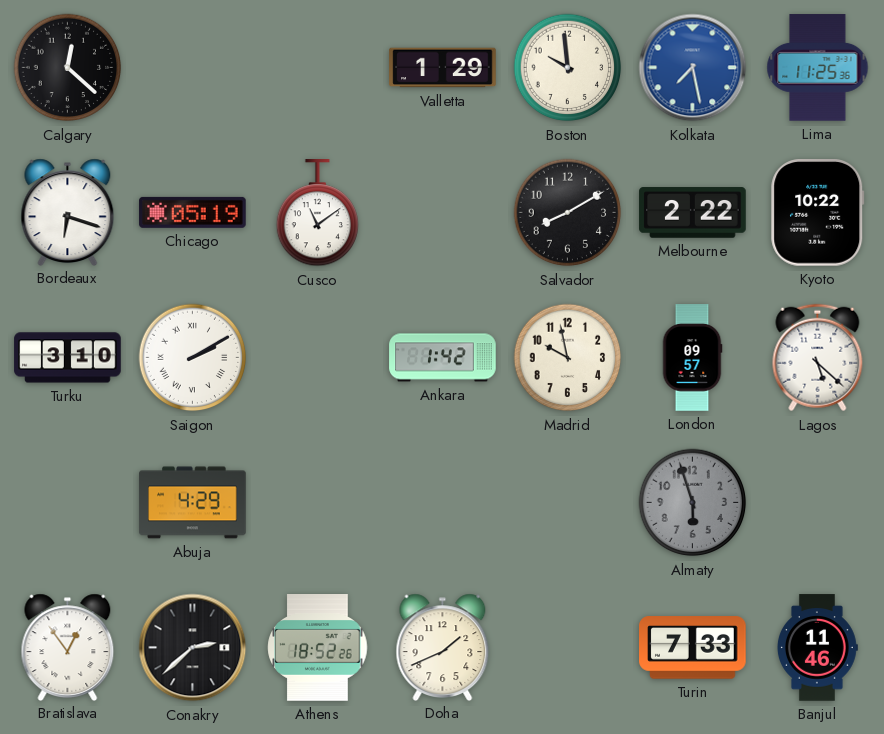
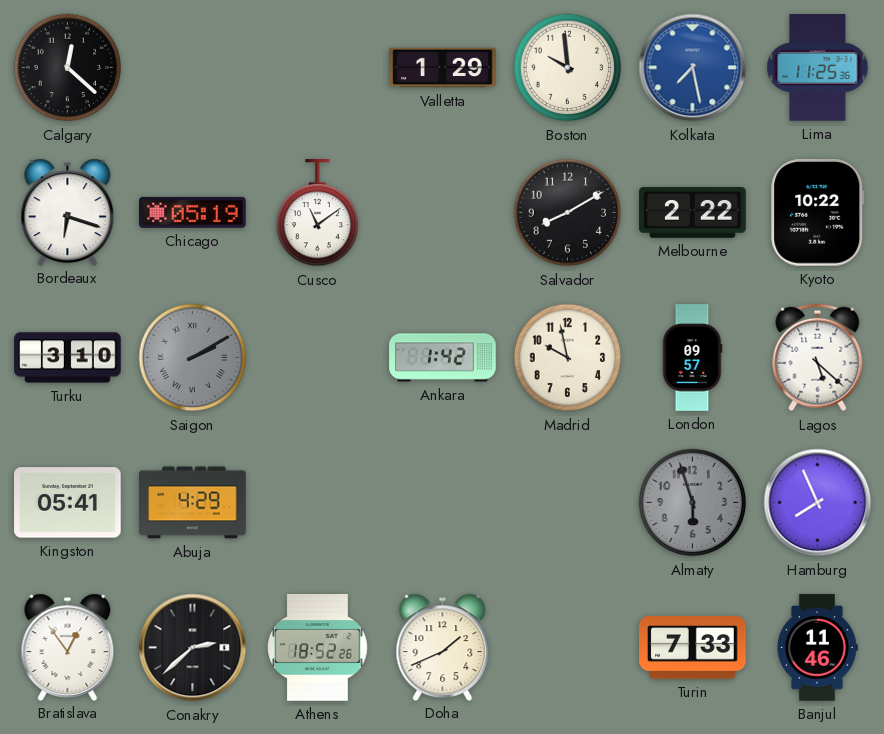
Saigon dial: white -> grey
Kingston: none -> 05:41
Hamburg: none -> 7:56
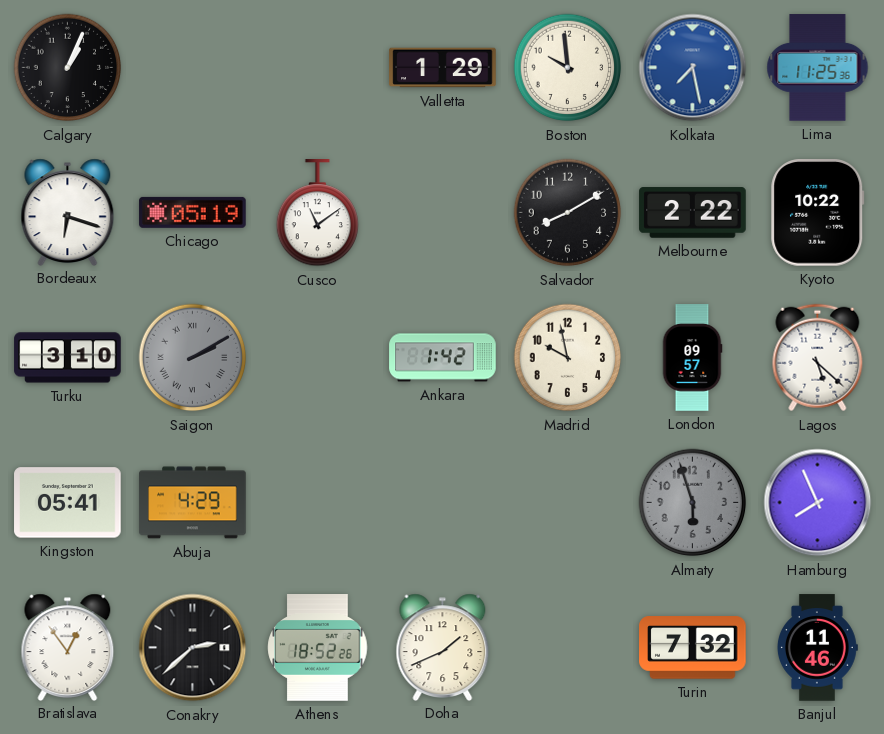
Calgary: 12:22 -> 1:04
Turin: 7:33 -> 7:32
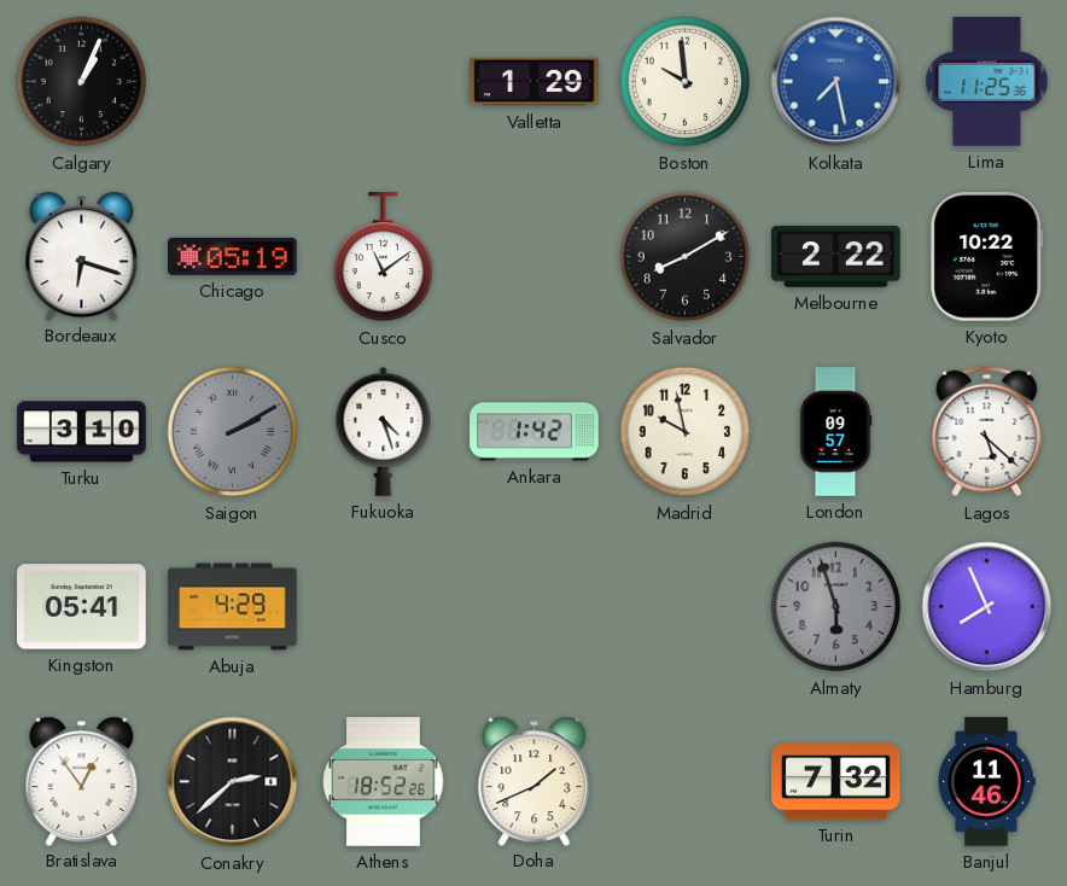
Fukuoka: none -> 4:27
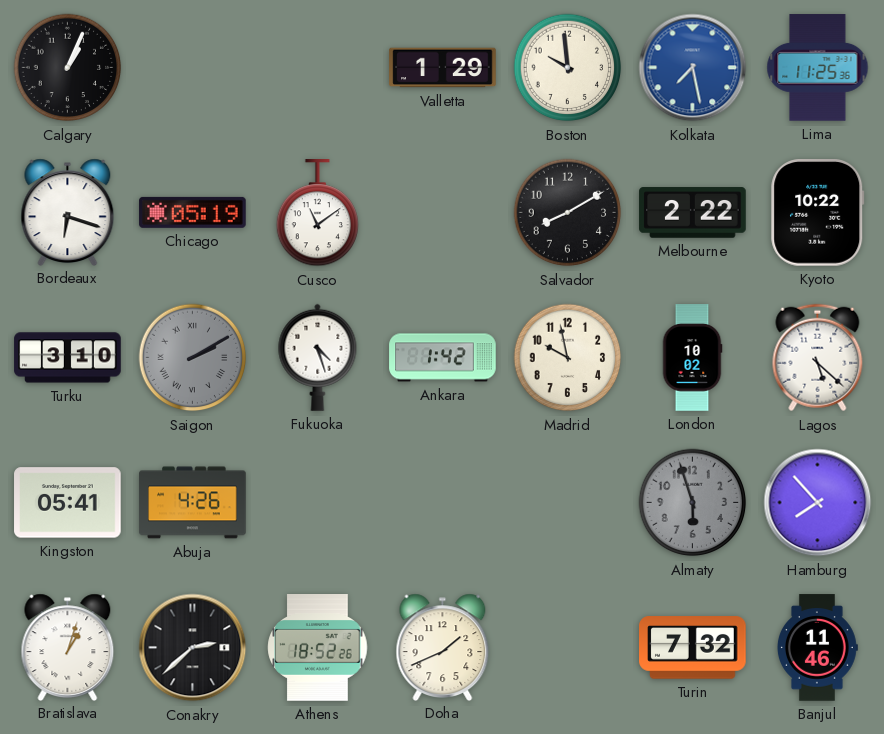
London: 09:57 -> 10:02
Abuja: 4:29 -> 4:26
Hamburg: 7:56 -> 7:53
Bratislava: 12:54 -> 1:03
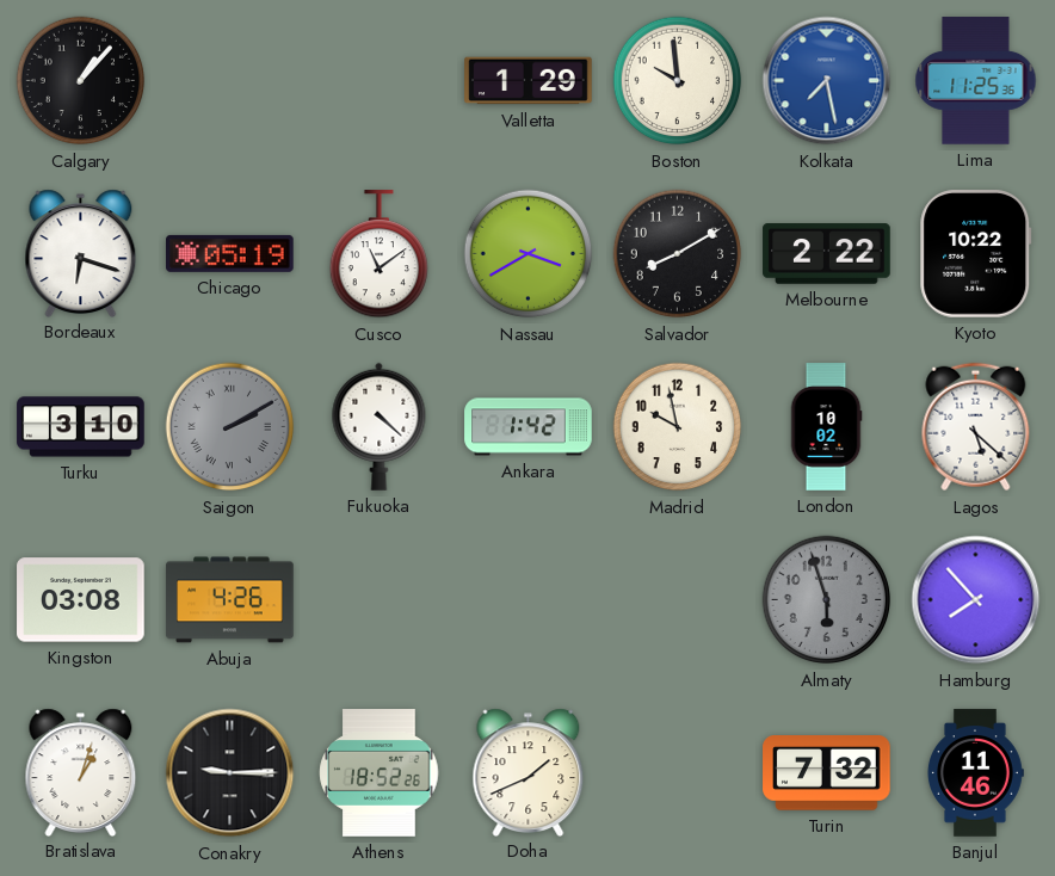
Calgary: 1:04 -> 1:07
Nassau: none -> 3:40
Fukuoka: 4:27 -> 4:22
Kingston: 05:41 -> 03:08
Conakry: 2:38 -> 9:15
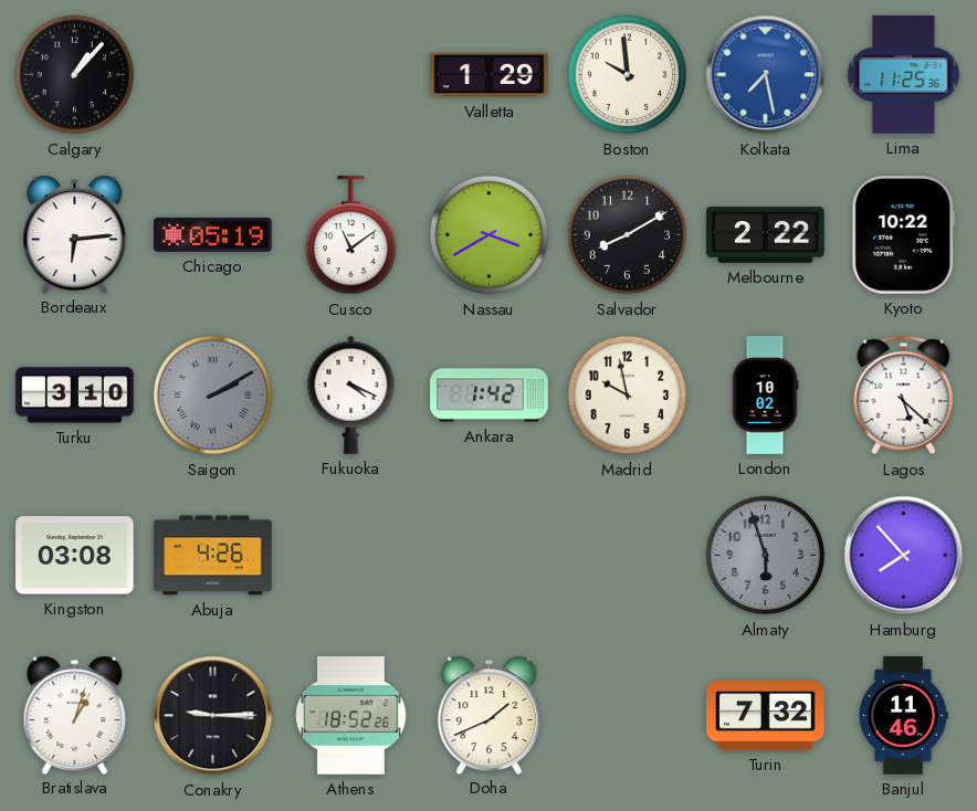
Bordeaux: 6:18 -> 6:14
Fukuoka: 4:22 -> 4:19
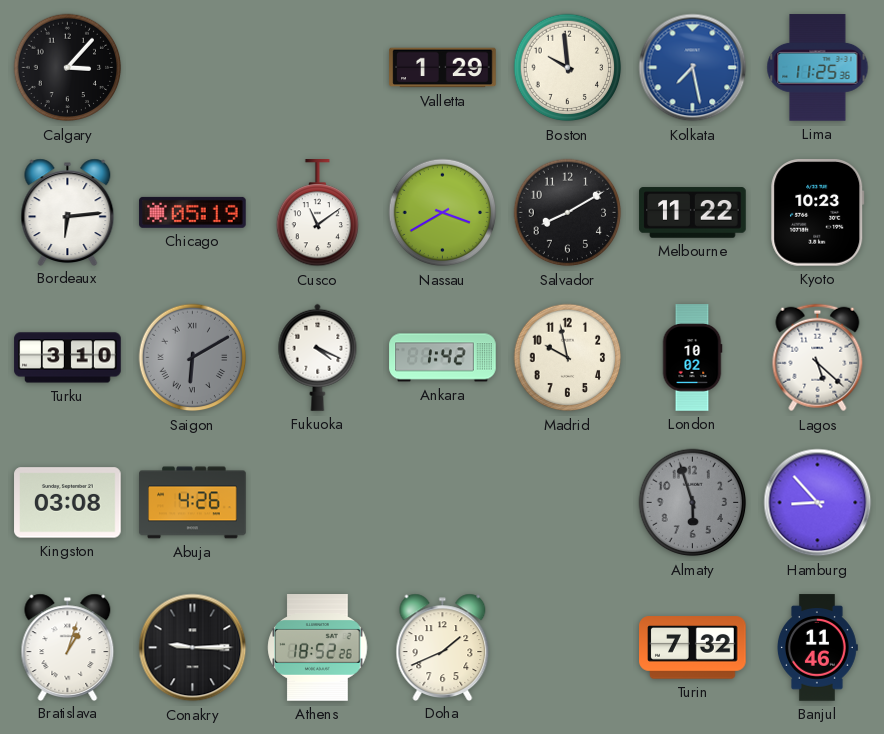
Calgary: 1:07 -> 3:07
Melbourne: 2:22 -> 11:22
Kyoto: 10:22 -> 10:23
Saigon: 2:10 -> 6:10
Hamburg: 7:53 -> 8:53
